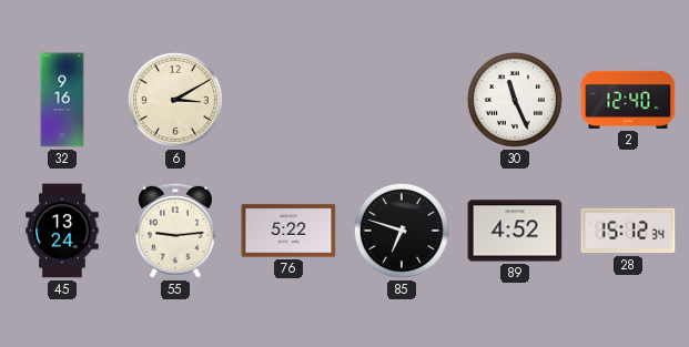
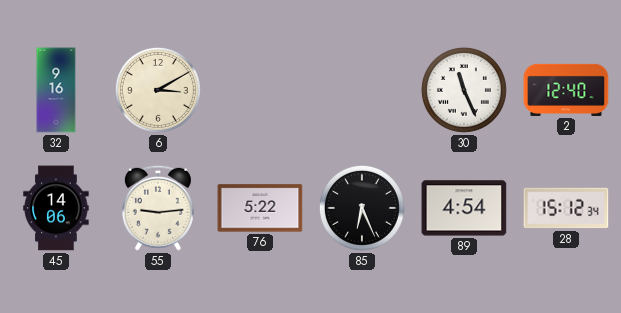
45: 13:24 -> 14:06
85: 6:48 -> 6:26
89: 4:52 -> 4:54
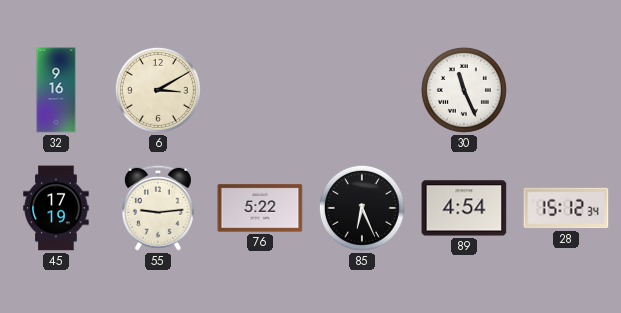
2: 12:40 -> none
45: 14:06 -> 17:19
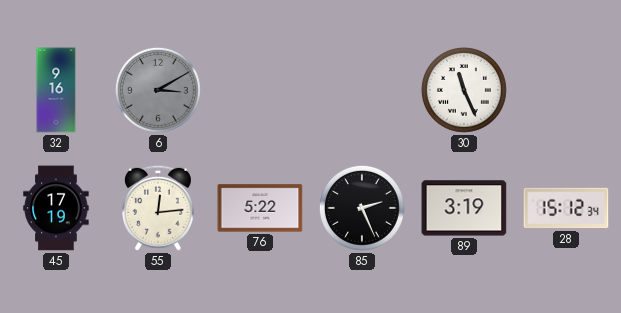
6 dial: cream -> grey
55: 9:14 -> 12:14
85: 6:26 -> 2:26
89: 4:54 -> 3:19
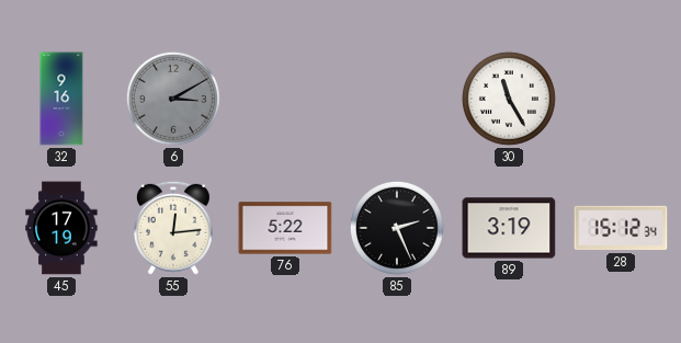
30: 11:26 -> 11:25
